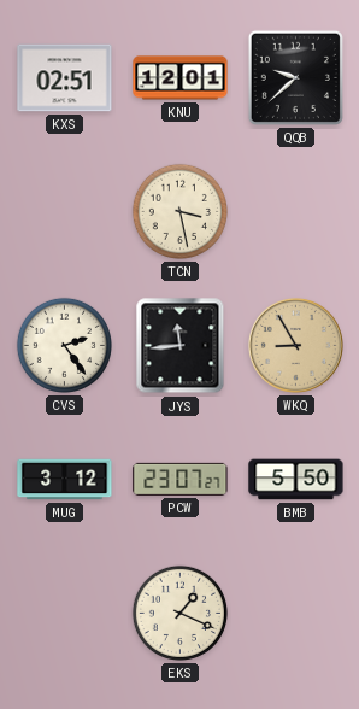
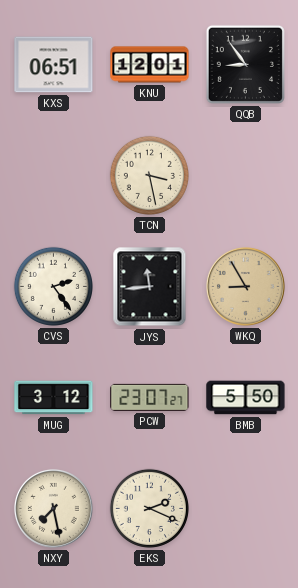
KXS: 02:51 -> 06:51
QQB: 9:38 -> 8:54
NXY: none -> 7:28
EKS: 1:19 -> 2:19
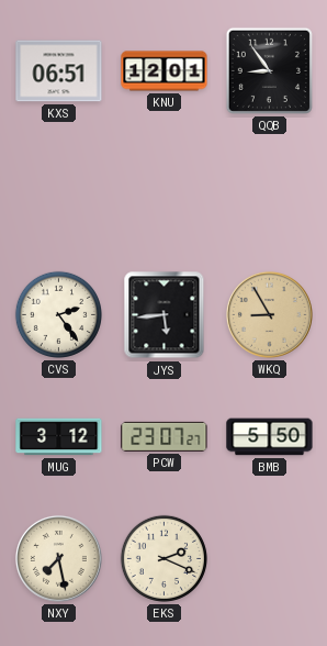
TCN: 3:28 -> none
JYS: 11:44 -> 5:44
